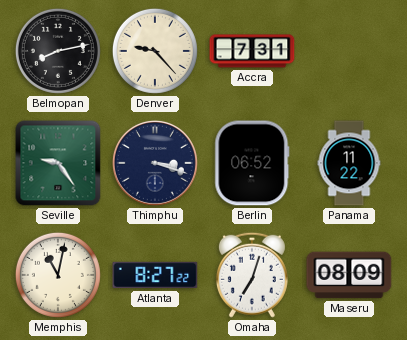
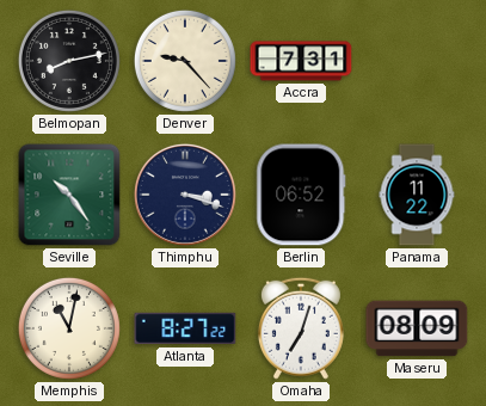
Seville: 9:24 -> 10:24
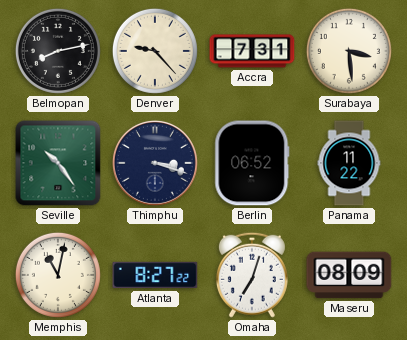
Surabaya: none -> 3:29
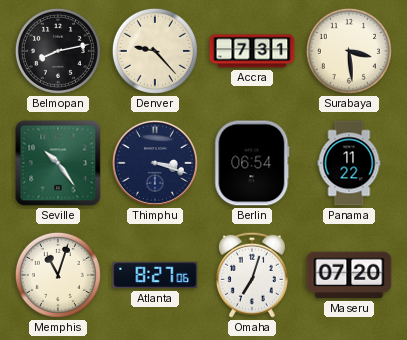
Berlin: 06:52 -> 06:54
Memphis: 11:02 -> 11:03
Atlanta: 8:27:22 -> 8:27:06
Maseru: 08:09 -> 07:20
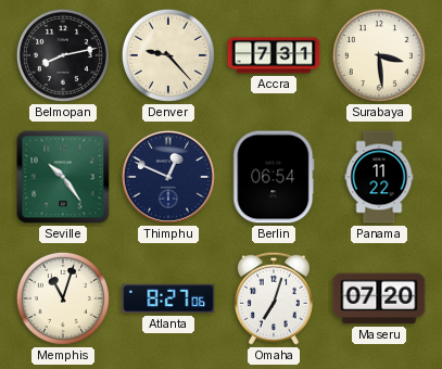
Thimphu: 3:18 -> 12:49
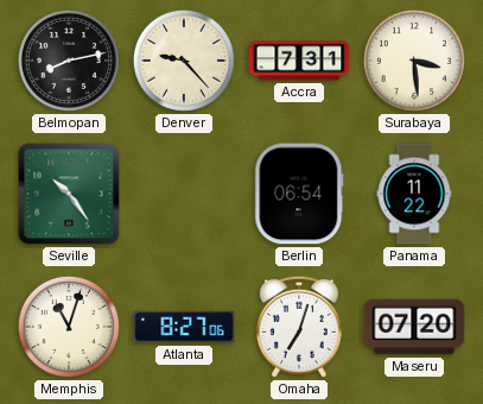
Thimphu: 12:49 -> none
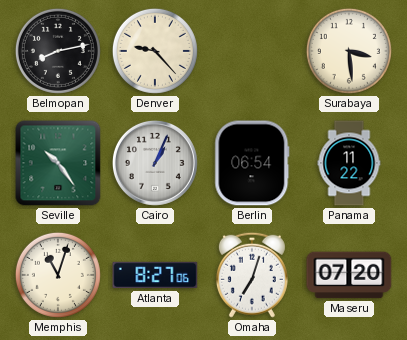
Accra: 7:31 -> none
Cairo: none -> 1:04
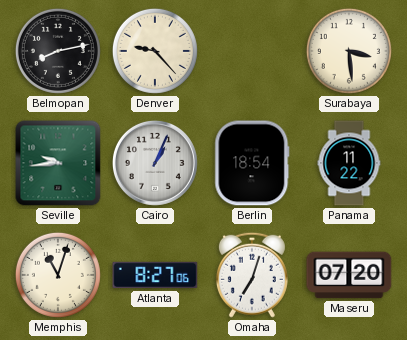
Seville: 10:24 -> 9:44
Berlin: 06:54 -> 18:54
